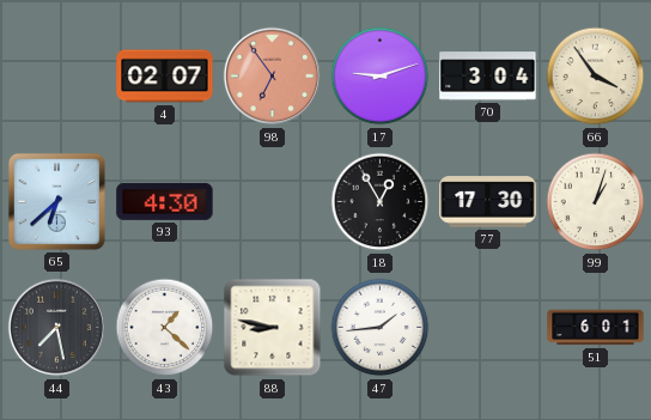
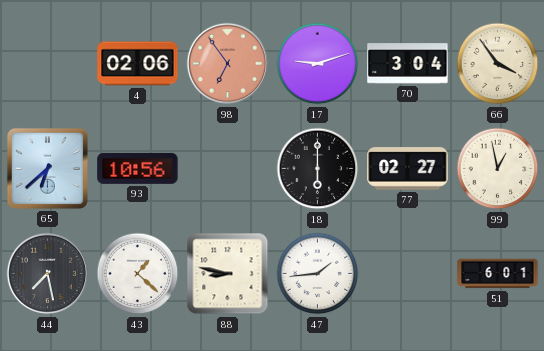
4: 02:07 -> 02:06
93: 4:30 -> 10:56
18: 12:55 -> 6:00
77: 17:30 -> 02:27
99: 1:03 -> 12:58
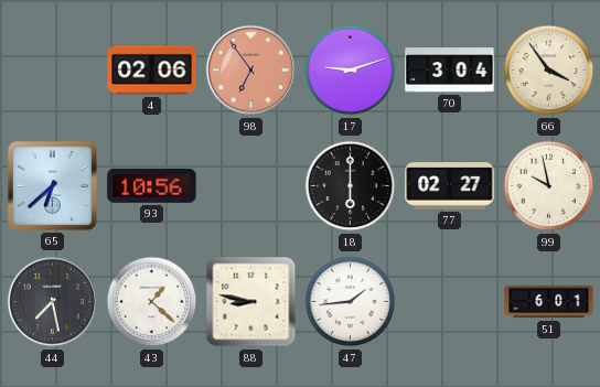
99: 12:58 -> 9:58
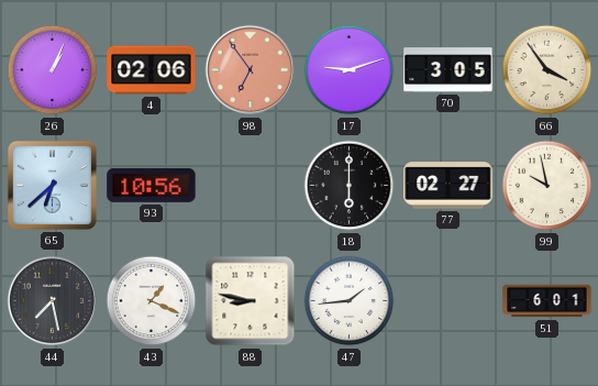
26: none -> 1:04
70: 3:04 -> 3:05
43: 1:22 -> 1:19
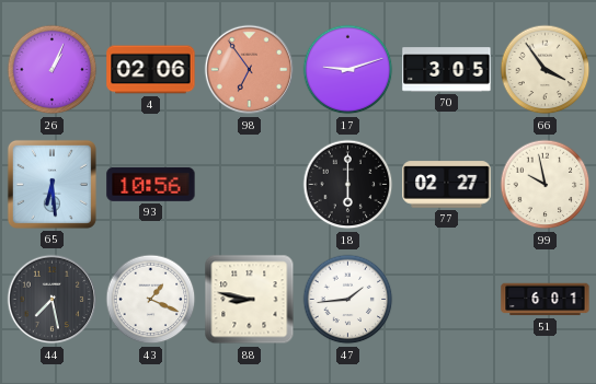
65: 6:38 -> 6:29
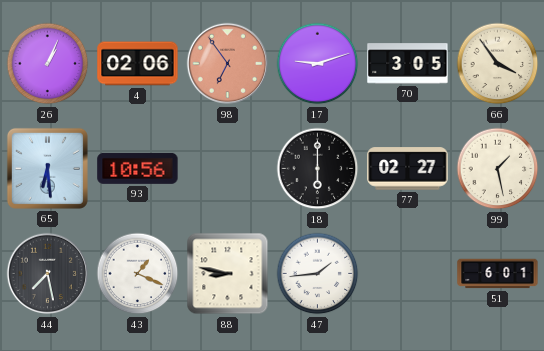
99: 9:58 -> 1:28
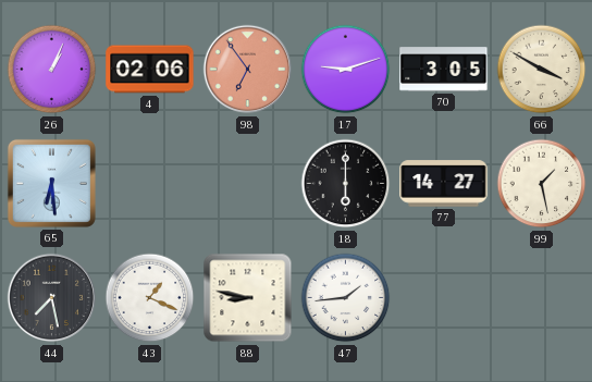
66: 3:54 -> 3:50
93: 10:56 -> none
77: 02:27 -> 14:27
51: 6:01 -> none
